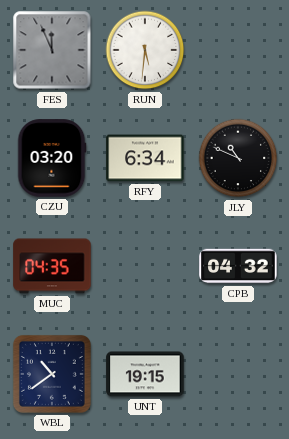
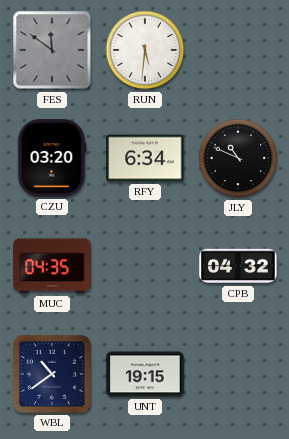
FES: 11:56 -> 11:51
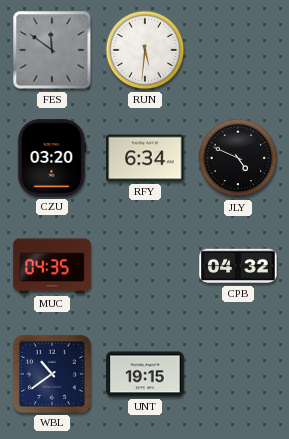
JLY: 10:49 -> 4:49
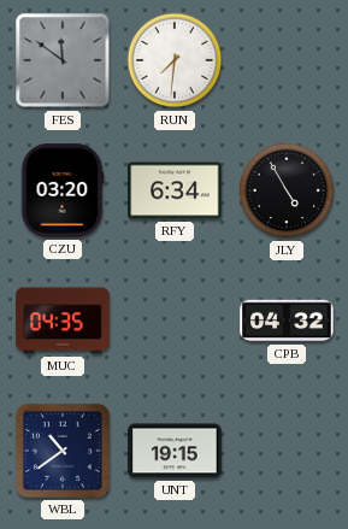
RUN: 5:31 -> 7:31
JLY: 4:49 -> 4:55
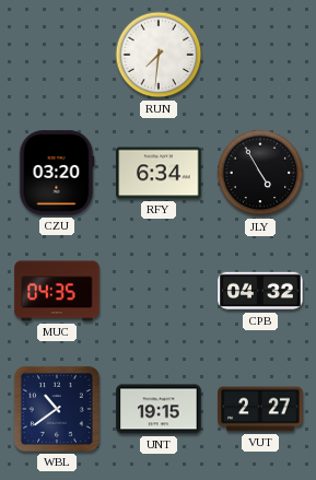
FES: 11:51 -> none
VUT: none -> 2:27
